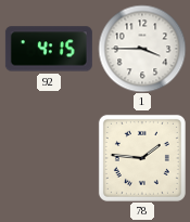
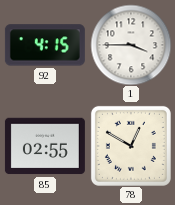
85: none -> 02:55
78: 1:46 -> 12:50
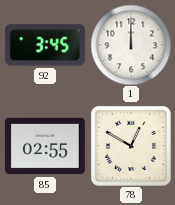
92: 4:15 -> 3:45
1: 3:45 -> 12:00
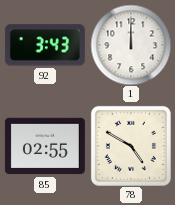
92: 3:45 -> 3:43
78: 12:50 -> 4:50
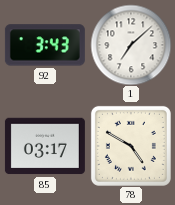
1: 12:00 -> 7:08
85: 02:55 -> 03:17
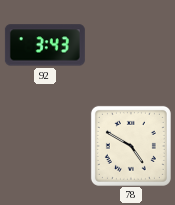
1: 7:08 -> none
85: 03:17 -> none
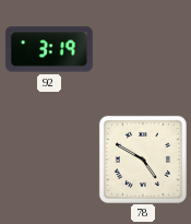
92: 3:43 -> 3:19
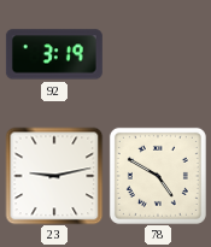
23: none -> 9:13
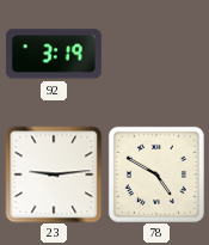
23: 9:13 -> 9:14
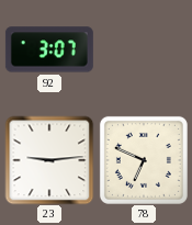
92: 3:19 -> 3:07
78: 4:50 -> 6:49
